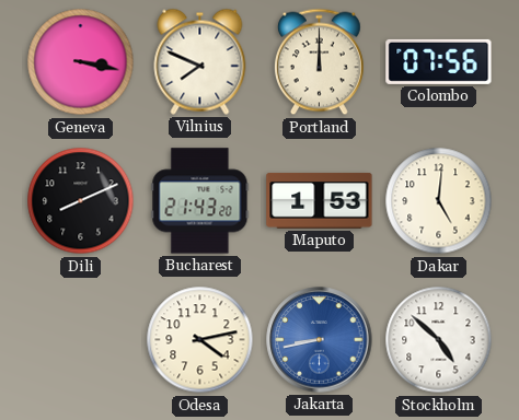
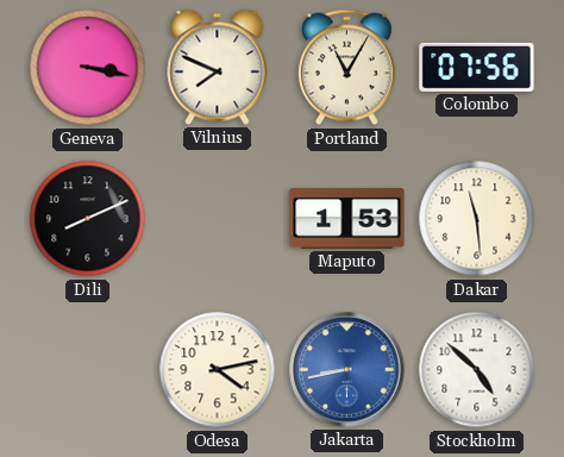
Portland: 12:00 -> 11:05
Bucharest: 21:43 -> none
Dakar: 5:01 -> 11:29
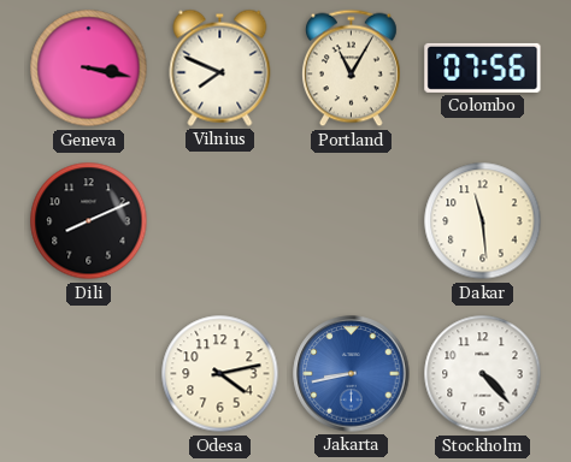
Maputo: 1:53 -> none
Stockholm: 4:52 -> 4:23
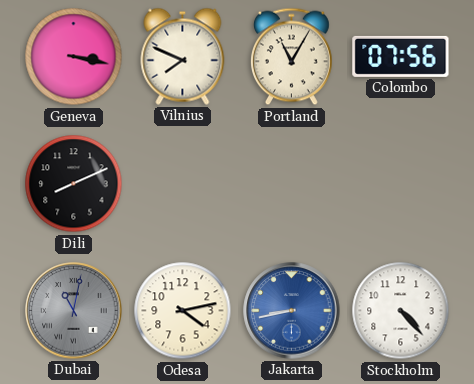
Dakar: 11:29 -> none
Dubai: none -> 11:02
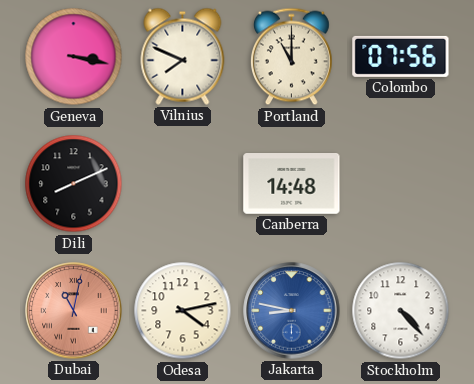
Portland: 11:05 -> 11:00
Canberra: none -> 14:48
Dubai dial: grey -> salmon
Jakarta: 8:43 -> 8:47
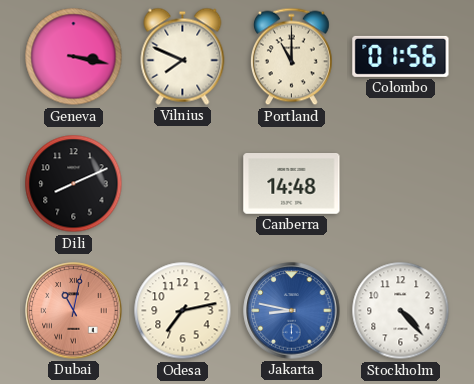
Colombo: 07:56 -> 01:56
Odesa: 4:13 -> 7:13
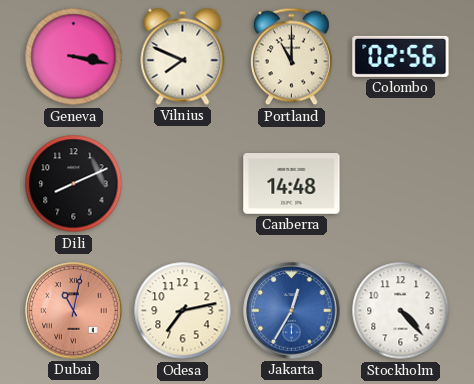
Colombo: 01:56 -> 02:56
Jakarta: 8:47 -> 12:35
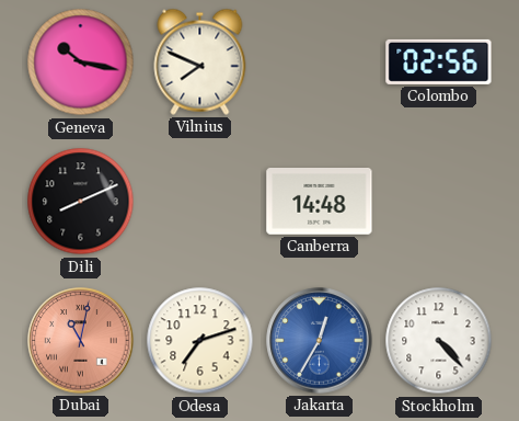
Geneva: 3:17 -> 10:17
Portland: 11:00 -> none
Odesa: 7:13 -> 7:12
